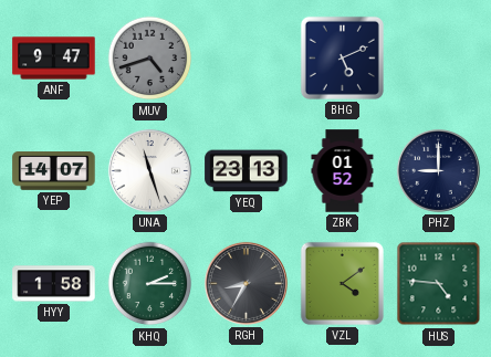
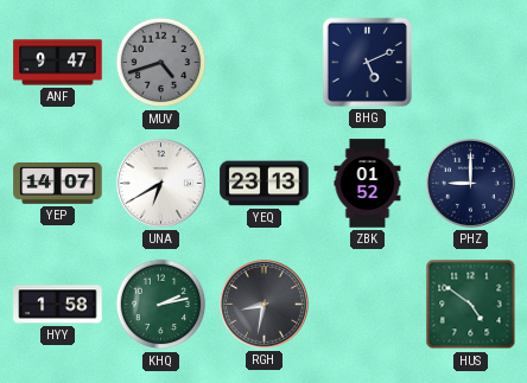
UNA: 11:27 -> 6:40
KHQ: 2:15 -> 2:13
RGH: 8:35 -> 8:32
VZL: 4:09 -> none
HUS: 4:46 -> 4:51
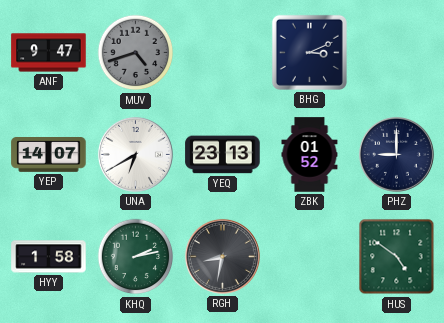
BHG: 5:11 -> 3:11
